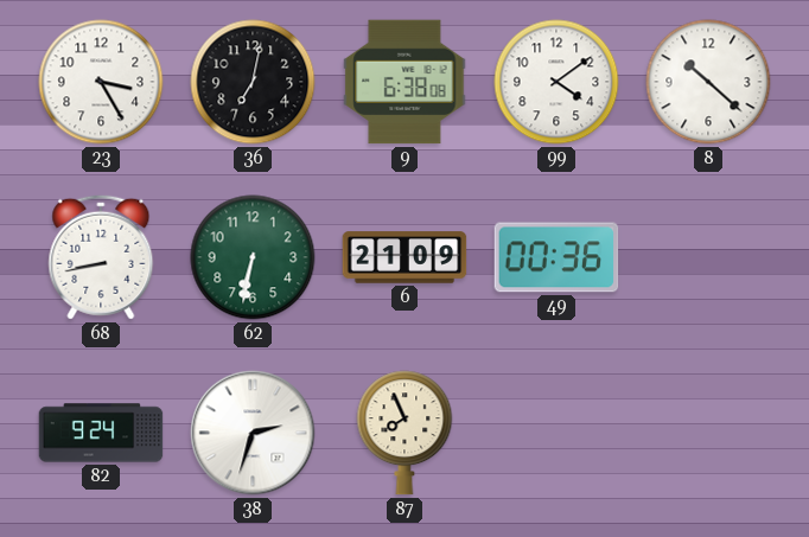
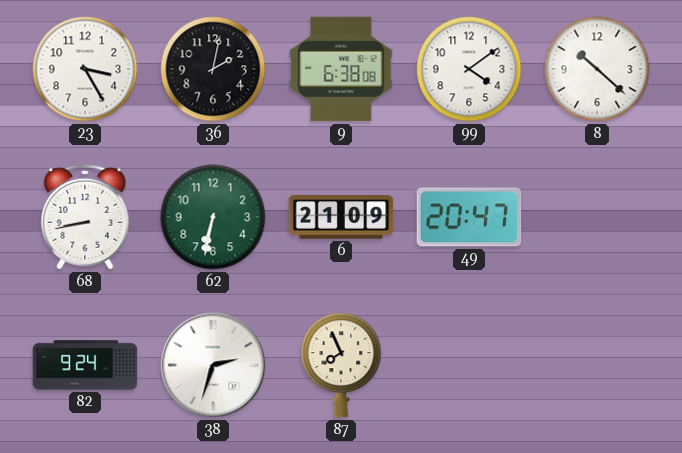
36: 7:02 -> 2:02
49: 00:36 -> 20:47
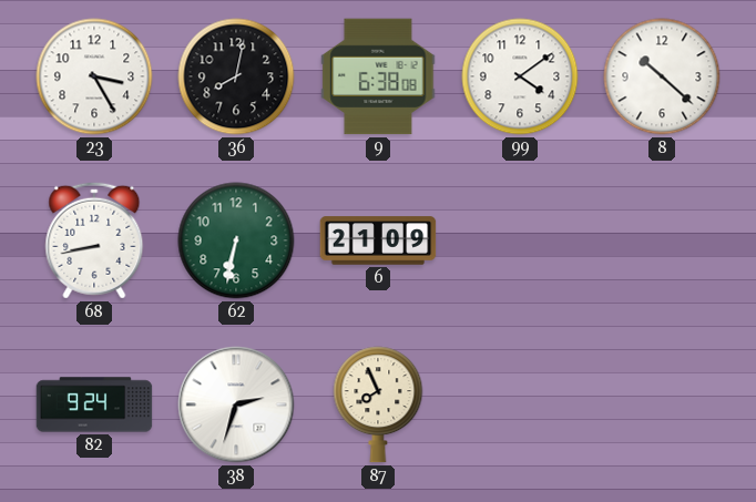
36: 2:02 -> 8:02
49: 20:47 -> none
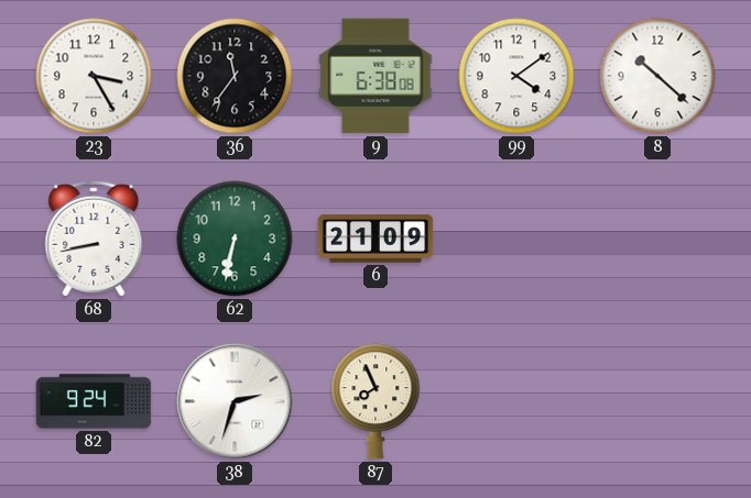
36: 8:02 -> 11:36
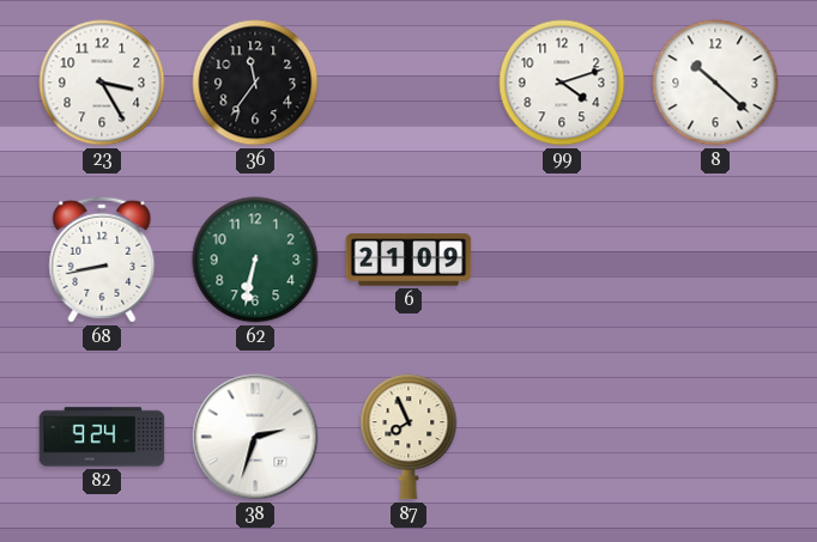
9: 6:38 -> none
99: 4:09 -> 4:12
